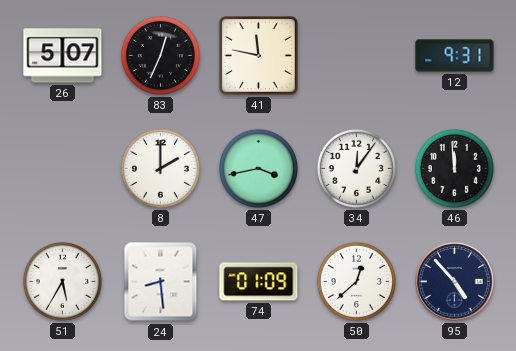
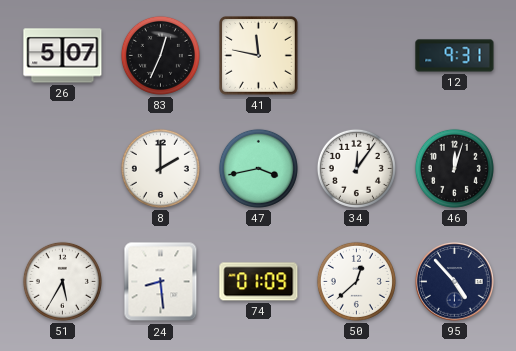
46: 11:59 -> 12:03
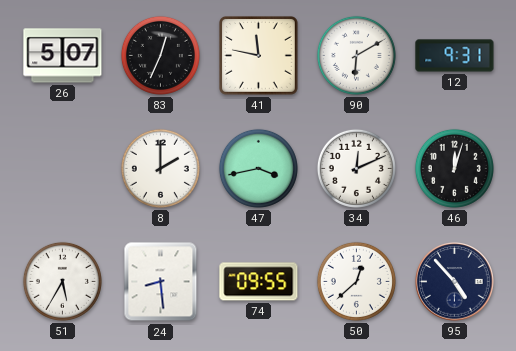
90: none -> 6:10
34: 12:06 -> 12:11
74: 01:09 -> 09:55
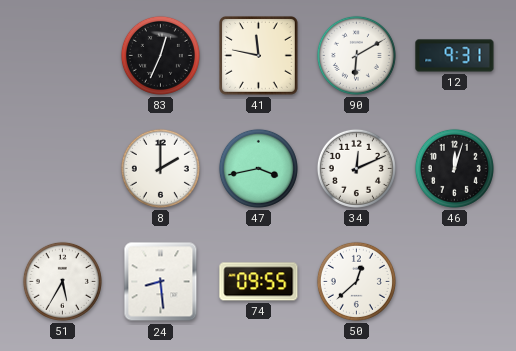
26: 5:07 -> none
95: 4:53 -> none
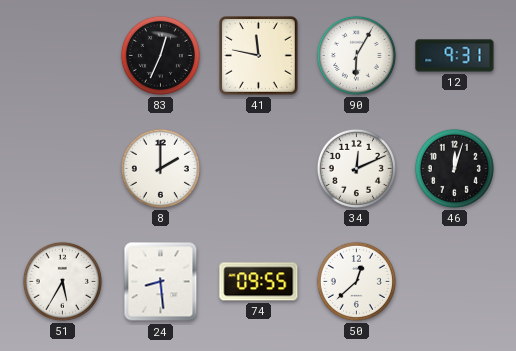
90: 6:10 -> 6:05
47: 3:43 -> none
